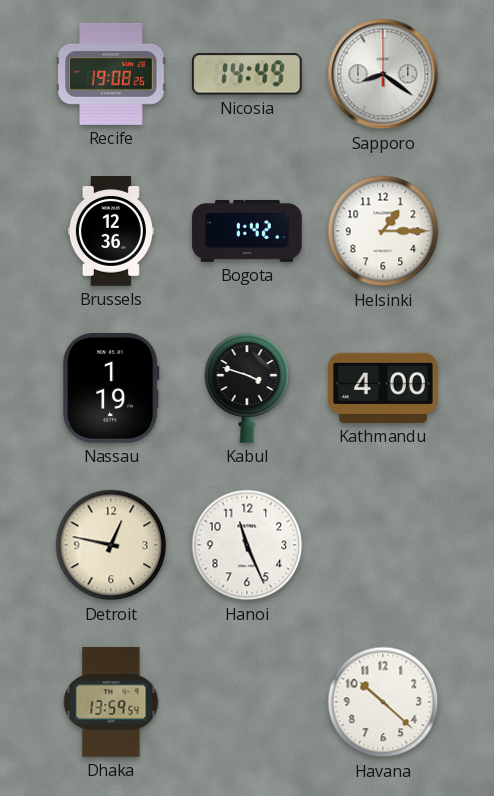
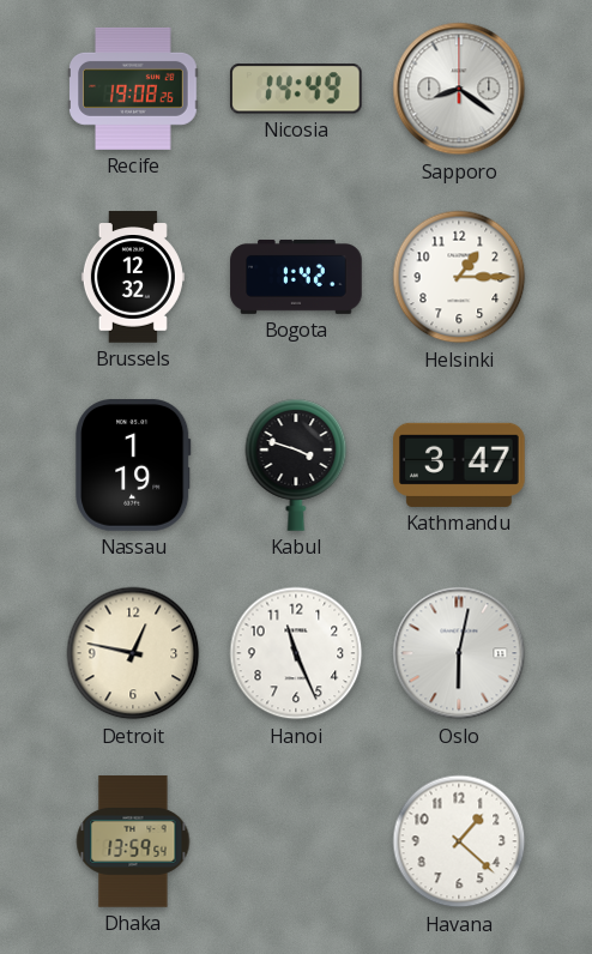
Brussels: 12:36 -> 12:32
Kathmandu: 4:00 -> 3:47
Oslo: none -> 6:02
Havana: 10:22 -> 1:22
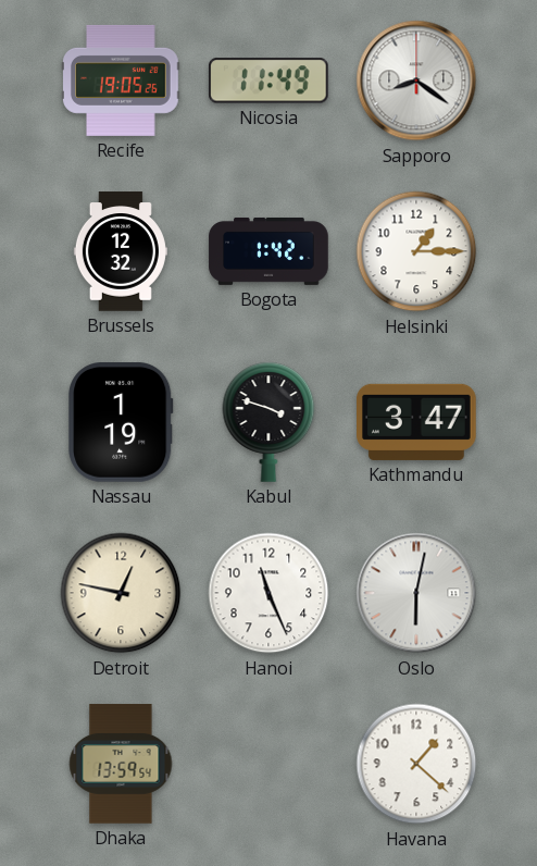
Recife: 19:08 -> 19:05
Nicosia: 14:49 -> 11:49
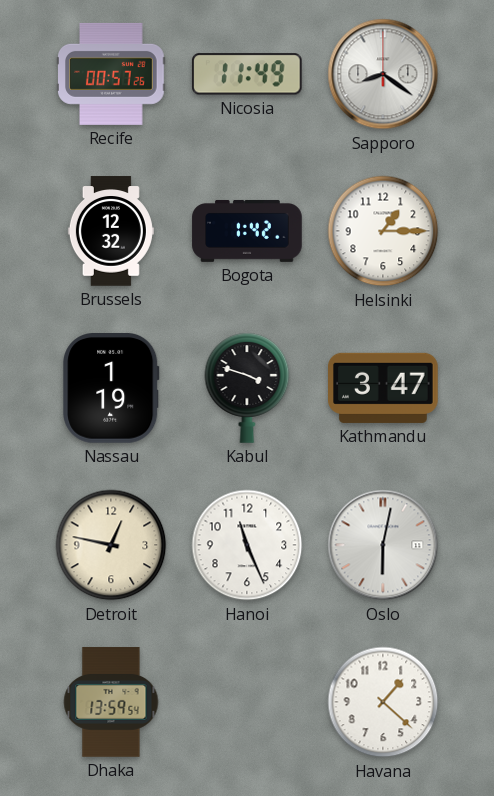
Recife: 19:05 -> 00:57
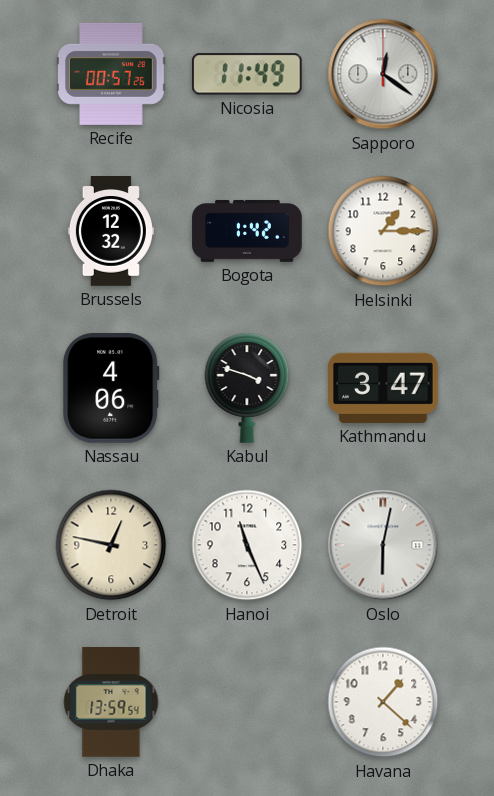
Sapporo: 8:21 -> 12:21
Nassau: 1:19 -> 4:06
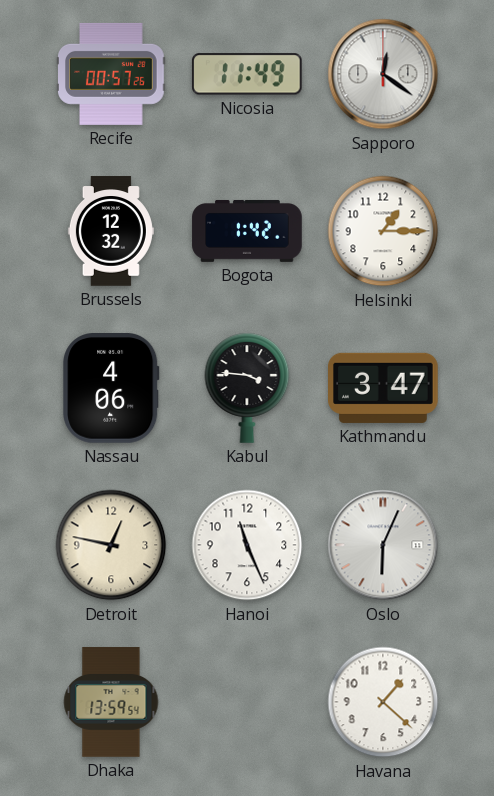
Kabul: 3:48 -> 3:46
Oslo: 6:02 -> 6:04
